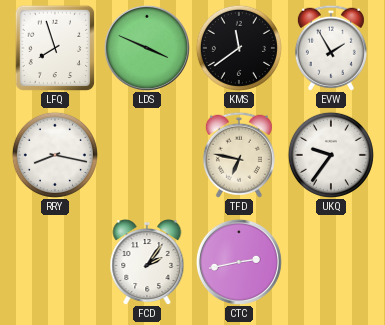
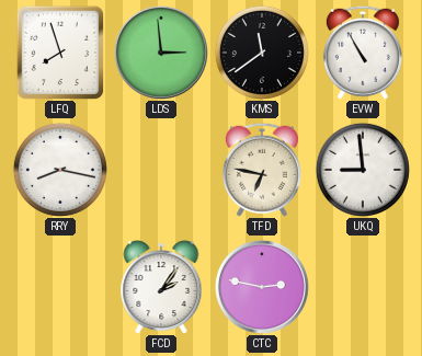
LDS: 3:49 -> 2:59
EVW: 1:55 -> 10:55
UKQ: 9:36 -> 8:59
CTC: 2:43 -> 2:47
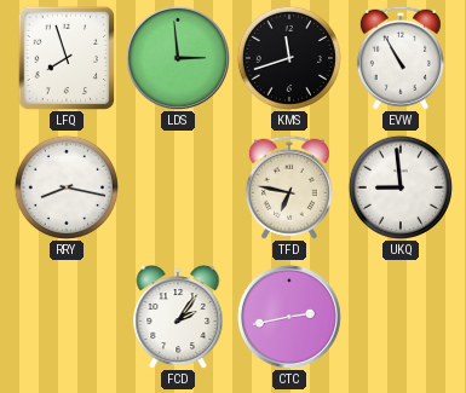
KMS: 11:39 -> 11:42
CTC: 2:47 -> 2:43
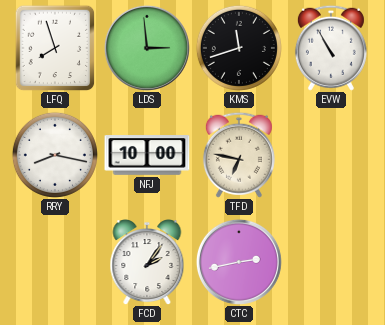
NFJ: none -> 10:00
UKQ: 8:59 -> none
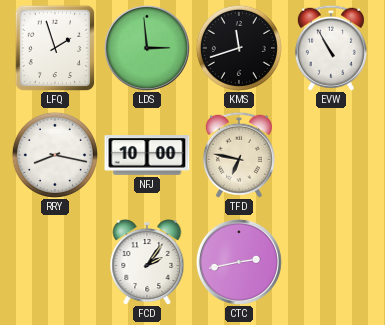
LFQ: 7:57 -> 1:57
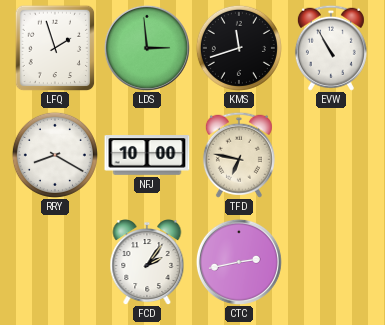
RRY: 8:17 -> 8:20
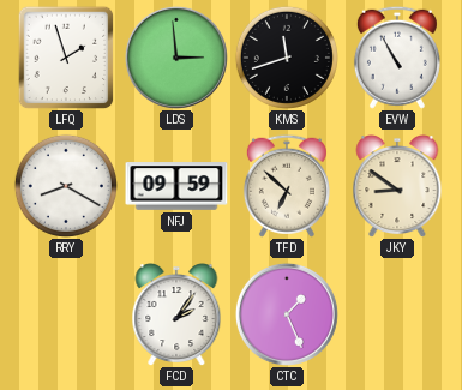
NFJ: 10:00 -> 09:59
TFD: 6:47 -> 6:52
JKY: none -> 8:51
CTC: 2:43 -> 1:26
